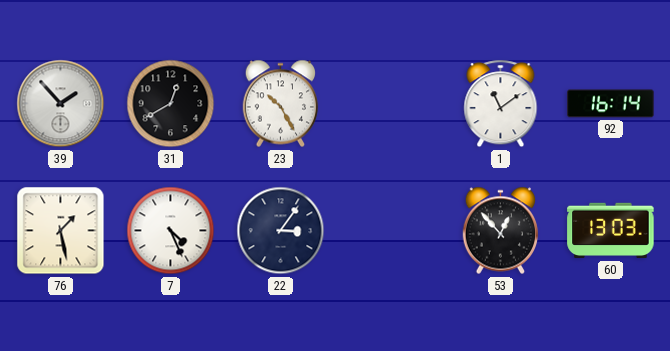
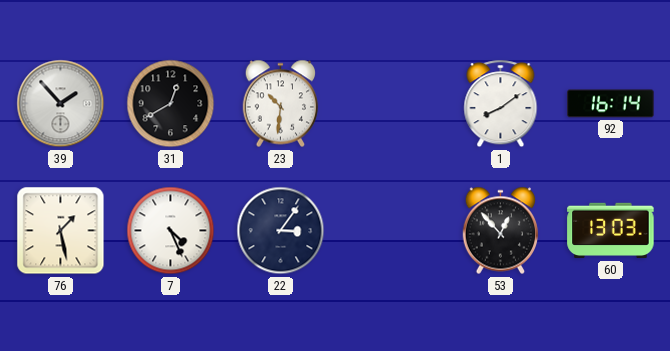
23: 10:25 -> 10:31
1: 11:09 -> 8:09
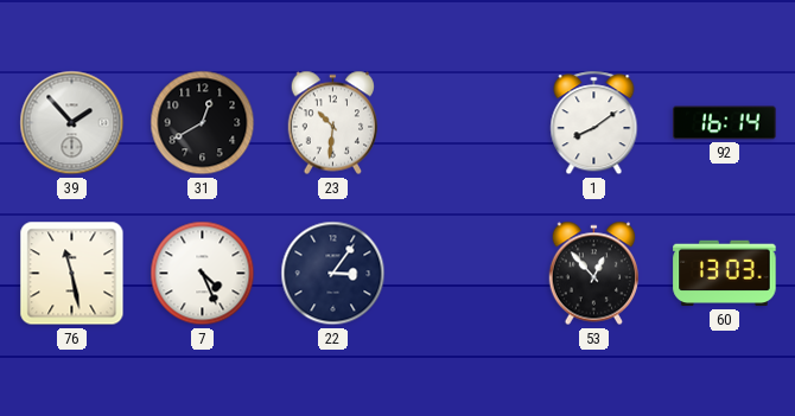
76: 1:28 -> 11:28
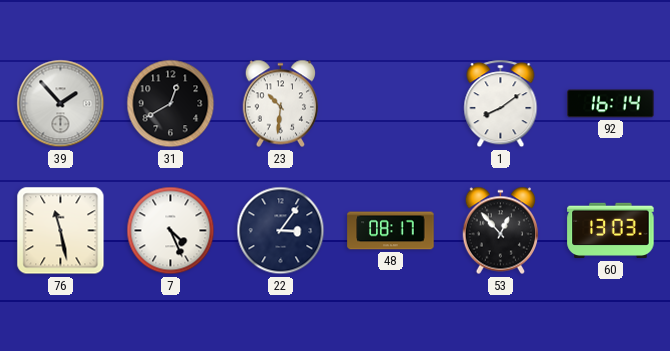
48: none -> 08:17
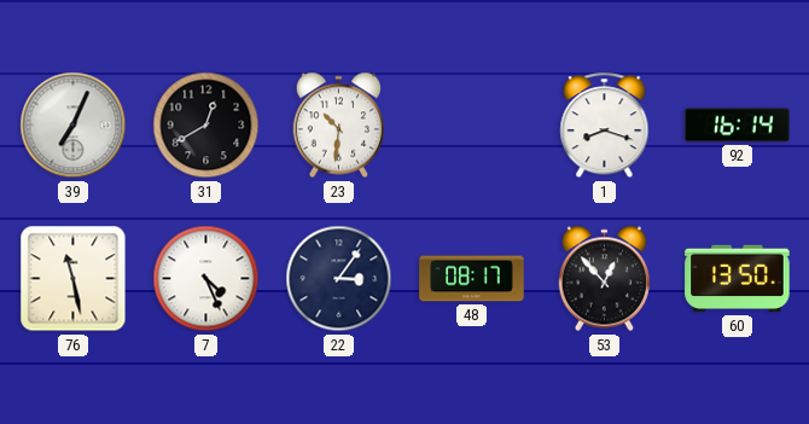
39: 1:53 -> 7:04
1: 8:09 -> 8:18
60: 13:03 -> 13:50
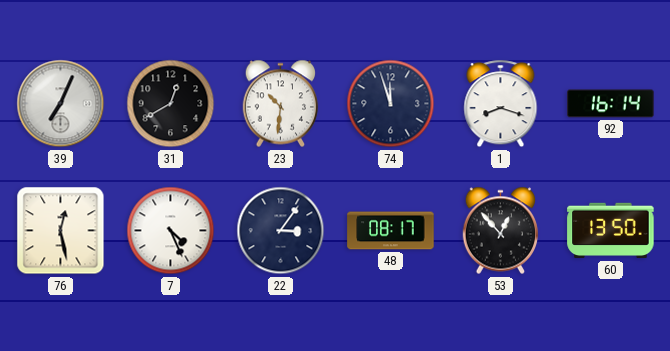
74: none -> 11:57
76: 11:28 -> 12:28
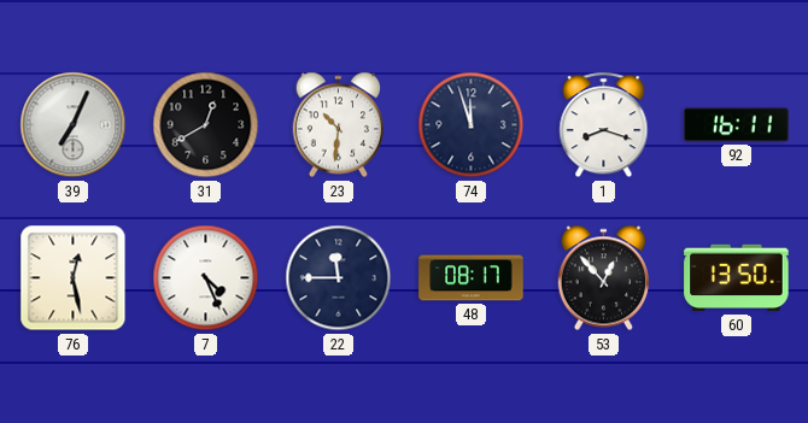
92: 16:14 -> 16:11
22: 3:06 -> 11:45
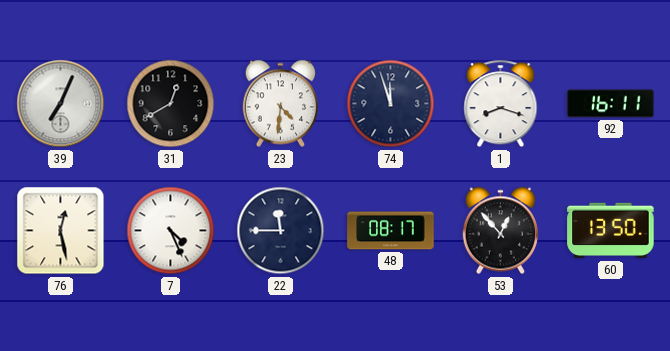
23: 10:31 -> 4:31
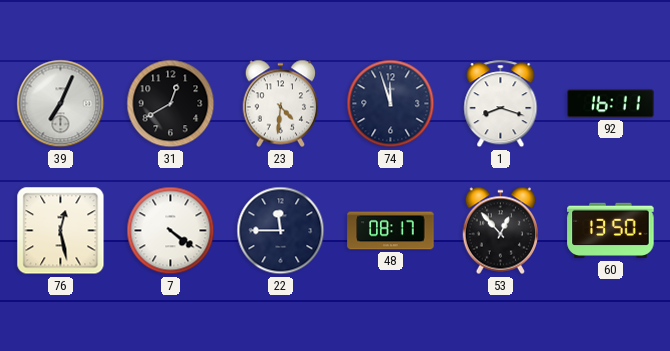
7: 4:26 -> 4:21
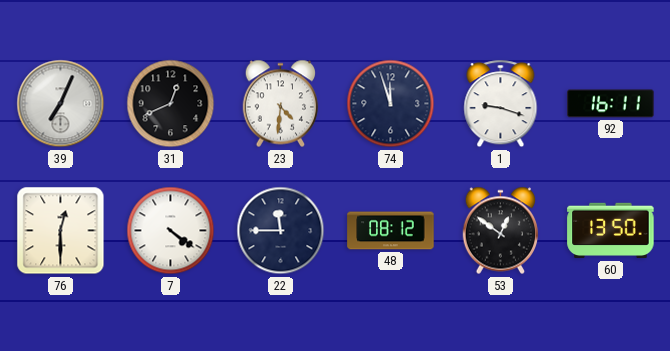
31: 12:40 -> 12:41
1: 8:18 -> 9:18
76: 12:28 -> 12:30
48: 08:17 -> 08:12
53: 12:53 -> 12:51
